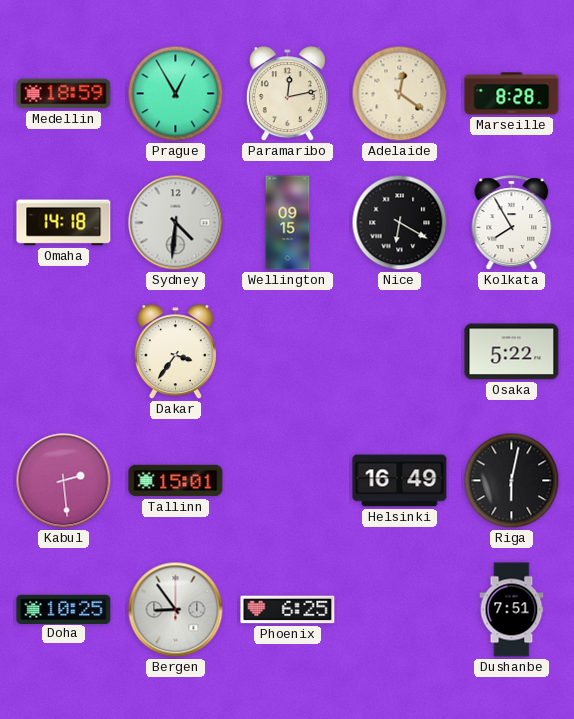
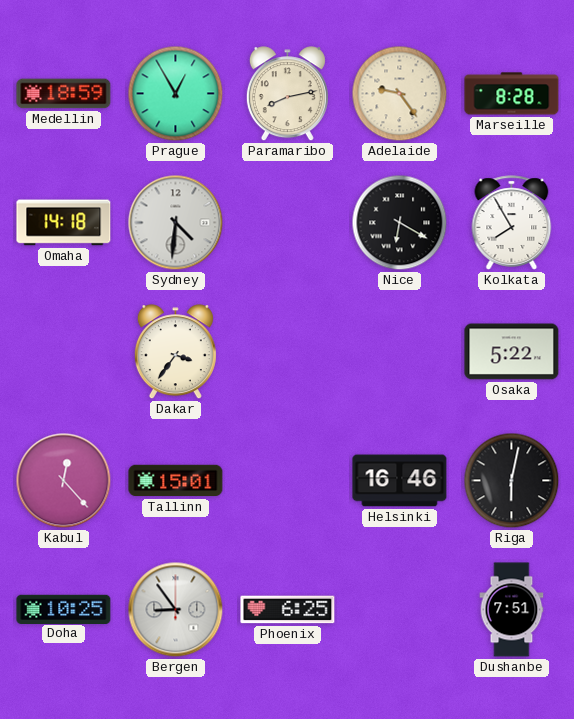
Paramaribo: 12:13 -> 8:13
Adelaide: 12:21 -> 9:24
Wellington: 09:15 -> none
Kabul: 2:29 -> 12:23
Helsinki: 16:49 -> 16:46
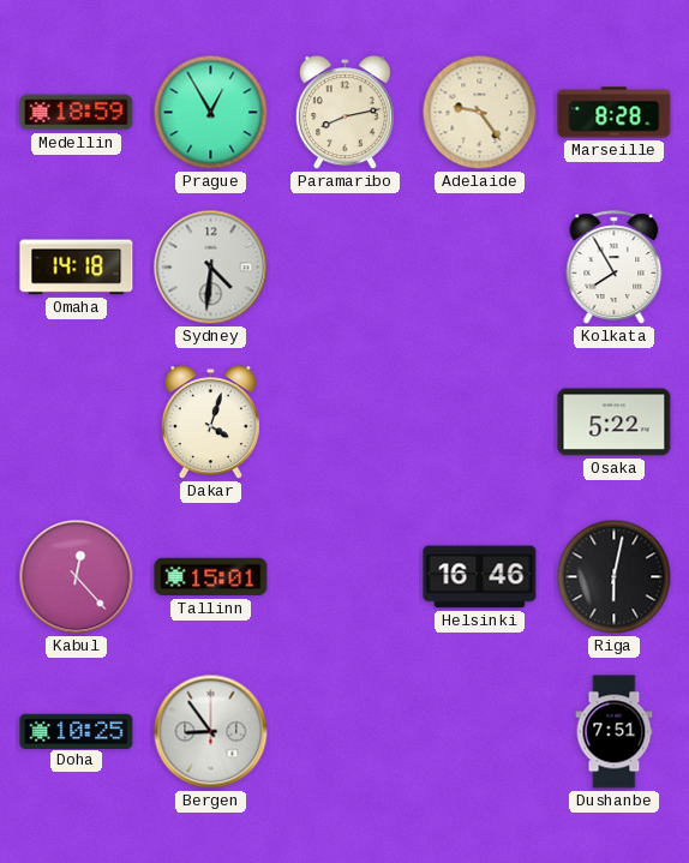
Nice: 6:20 -> none
Dakar: 3:36 -> 4:03
Phoenix: 6:25 -> none
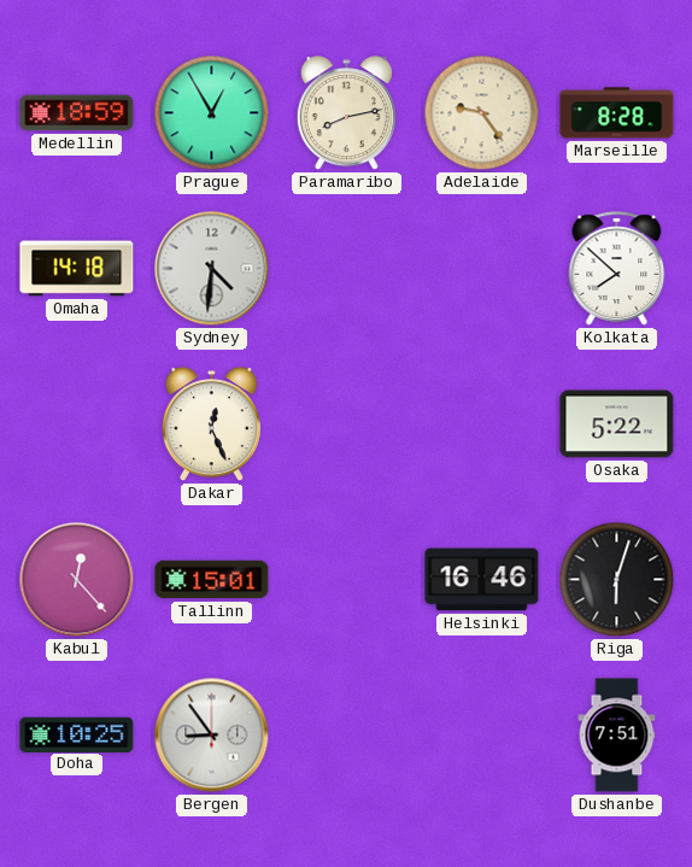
Kolkata: 7:55 -> 7:52
Dakar: 4:03 -> 12:26
Riga: 6:02 -> 6:03
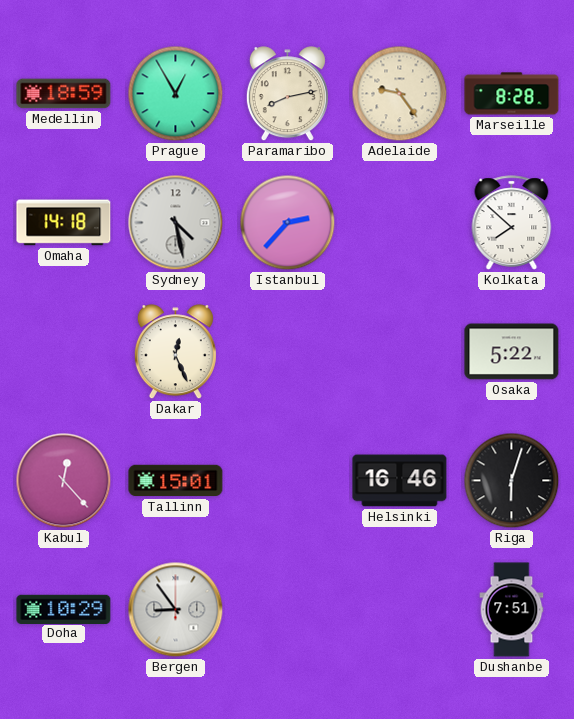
Sydney: 4:31 -> 4:28
Istanbul: none -> 2:37
Doha: 10:25 -> 10:29
